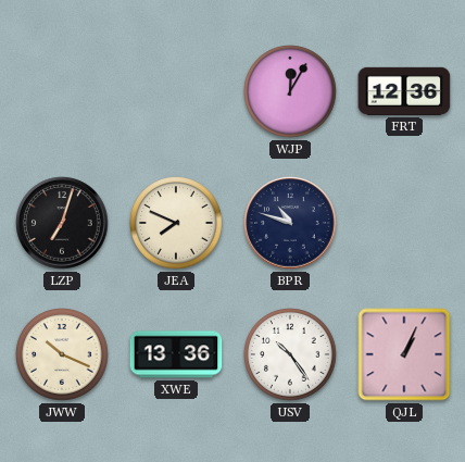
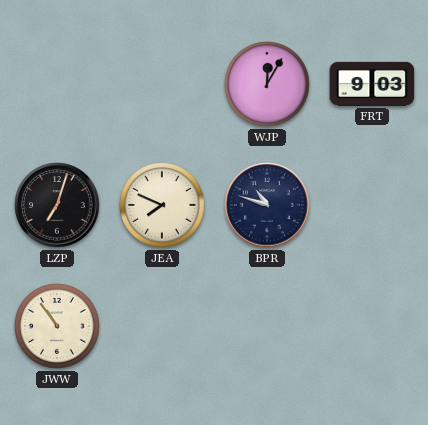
FRT: 12:36 -> 9:03
JWW: 10:19 -> 10:54
XWE: 13:36 -> none
USV: 10:24 -> none
QJL: 1:04 -> none
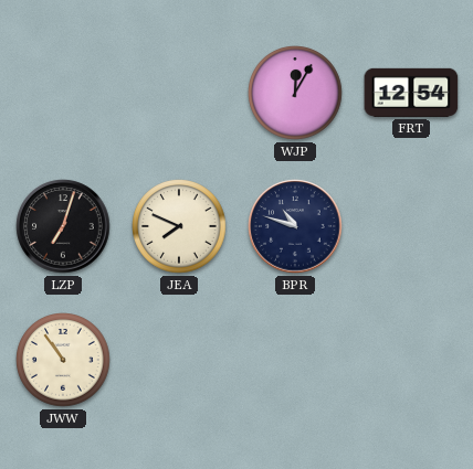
FRT: 9:03 -> 12:54
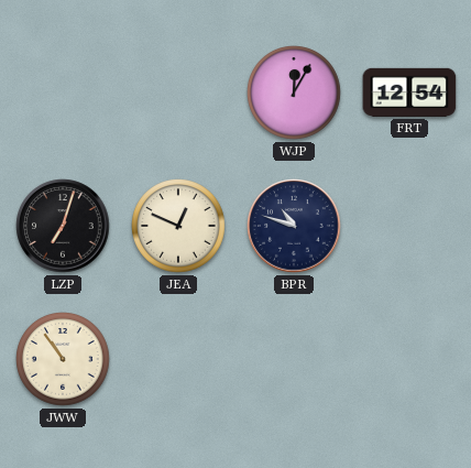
JEA: 7:49 -> 12:49
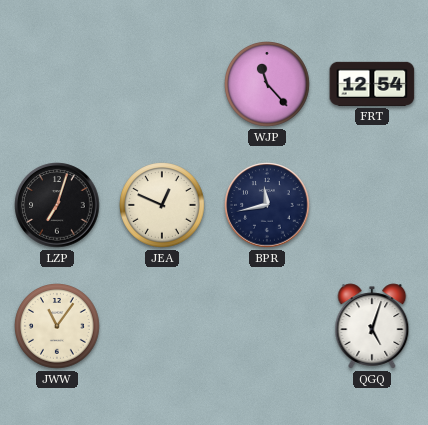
WJP: 12:05 -> 11:23
BPR: 10:48 -> 11:43
JWW: 10:54 -> 11:06
QGQ: none -> 5:03
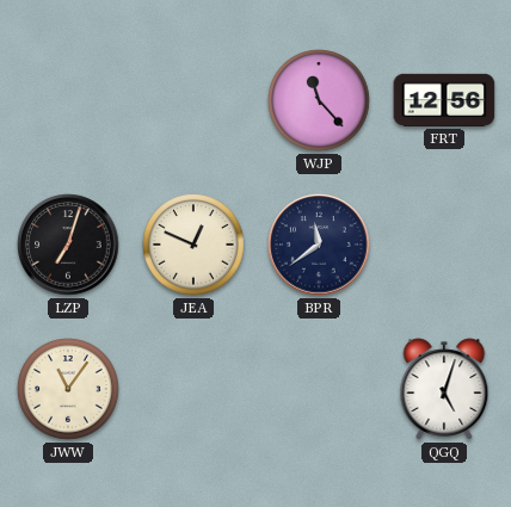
FRT: 12:54 -> 12:56
BPR: 11:43 -> 11:39
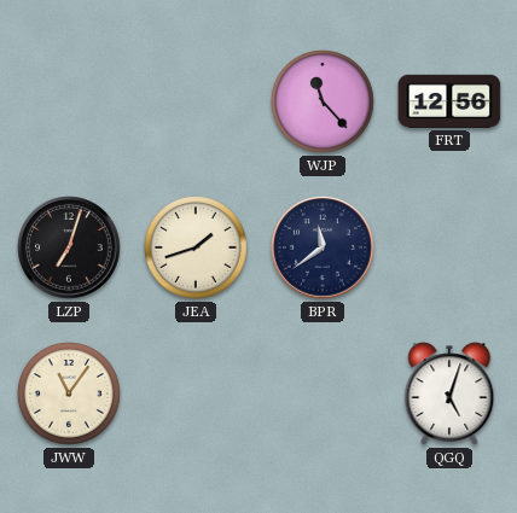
JEA: 12:49 -> 1:42
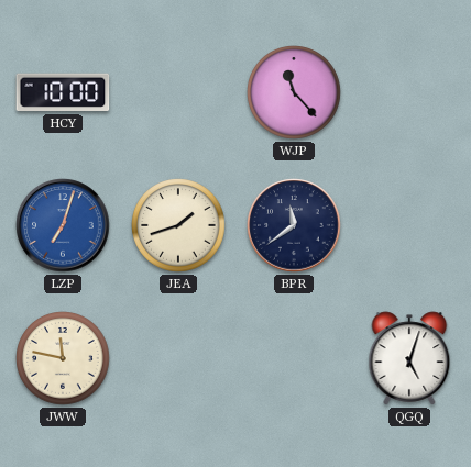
HCY: none -> 10:00
FRT: 12:56 -> none
LZP dial: black -> blue
JWW: 11:06 -> 11:47
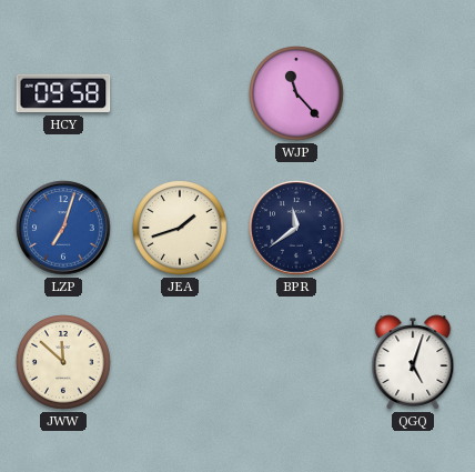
HCY: 10:00 -> 09:58
JWW: 11:47 -> 11:52
